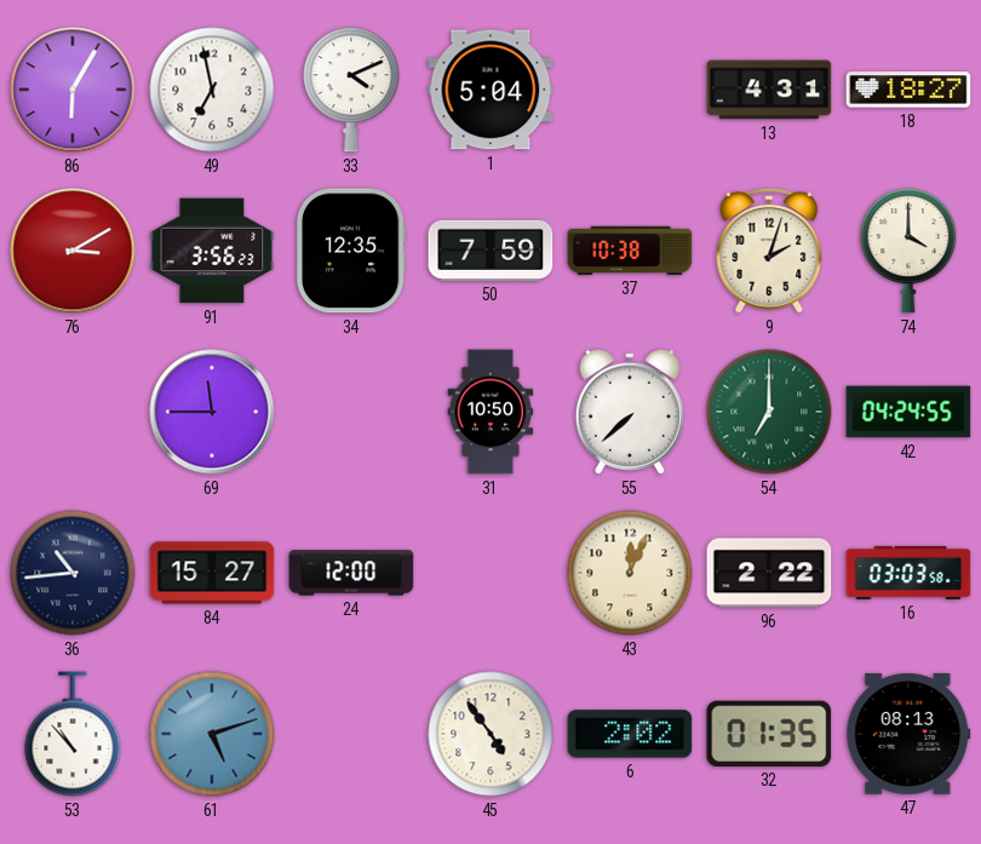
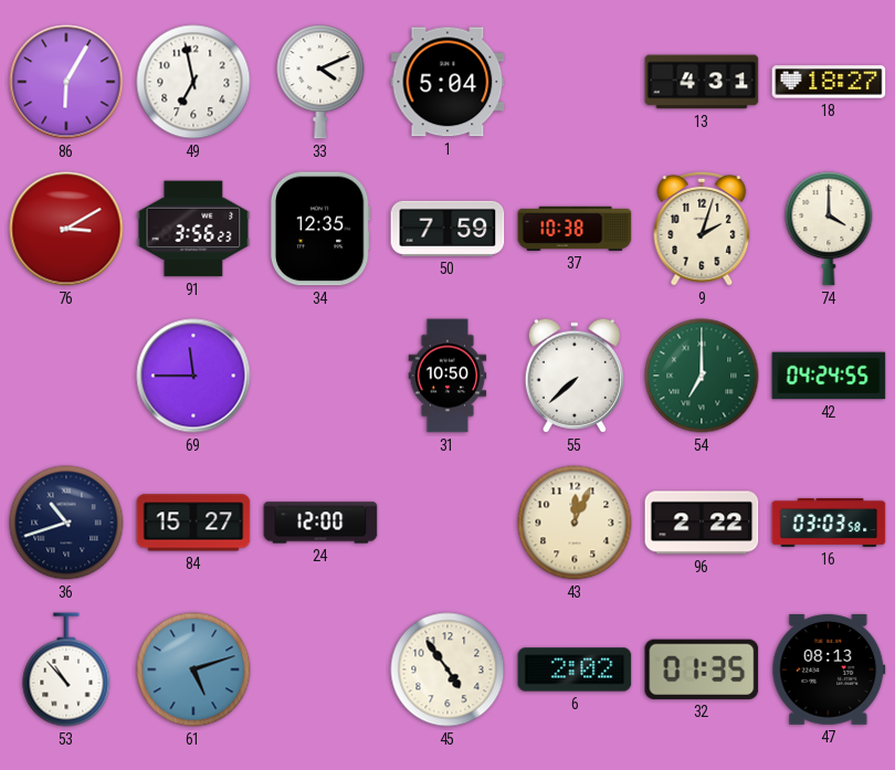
36: 10:44 -> 10:42
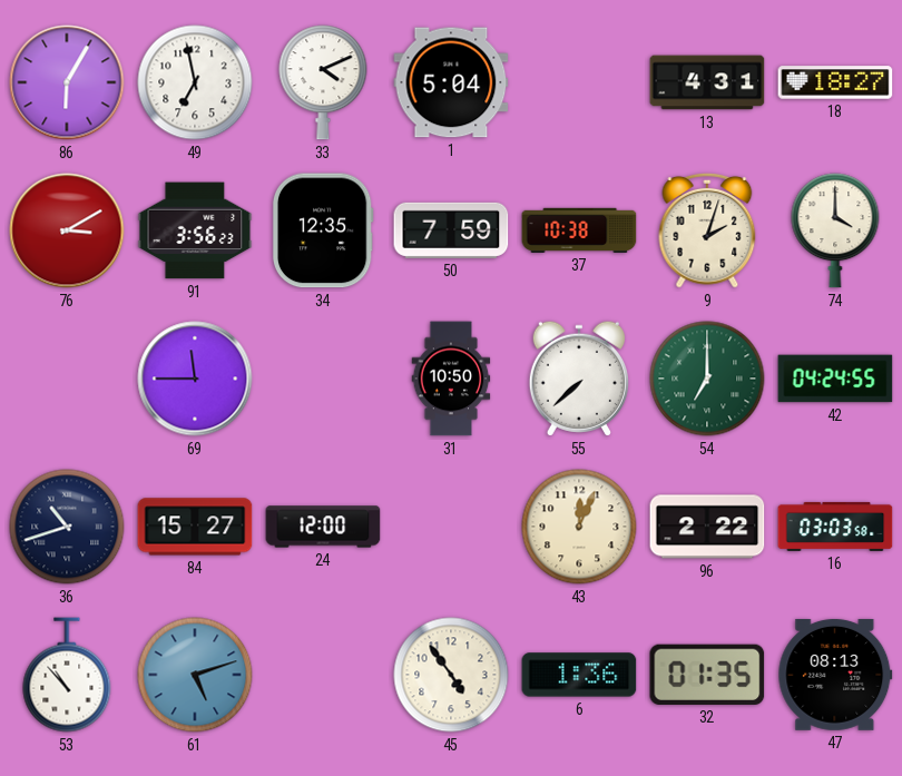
6: 2:02 -> 1:36
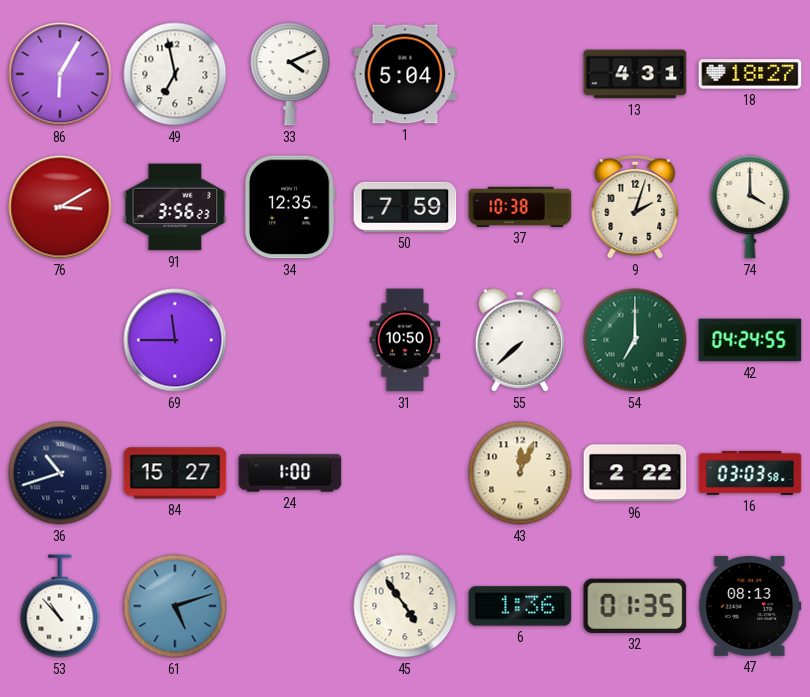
24: 12:00 -> 1:00
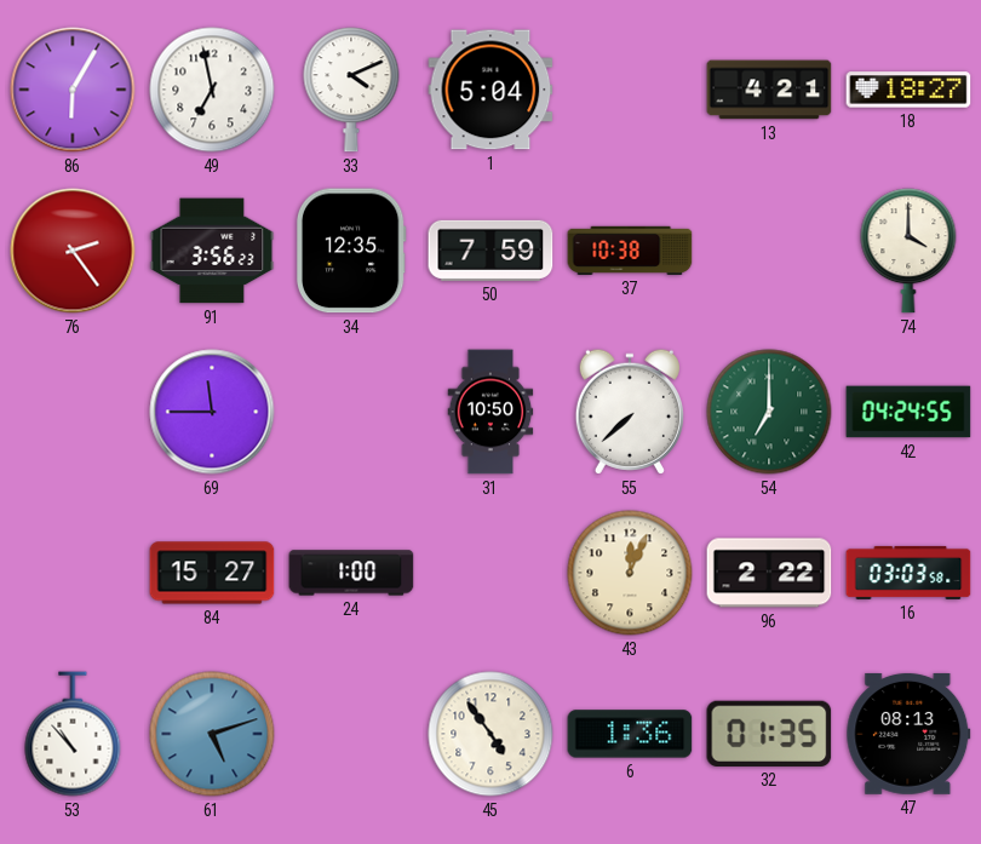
13: 4:31 -> 4:21
76: 3:10 -> 2:24
9: 2:03 -> none
36: 10:42 -> none
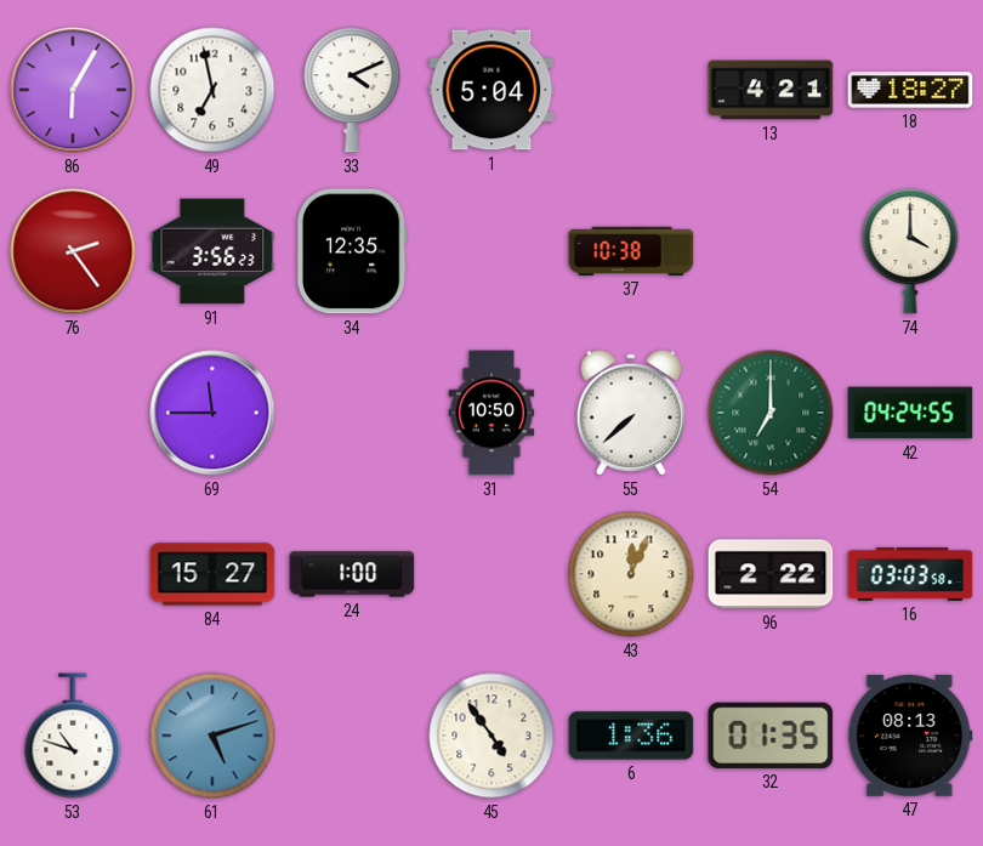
50: 7:59 -> none
53: 10:53 -> 10:48
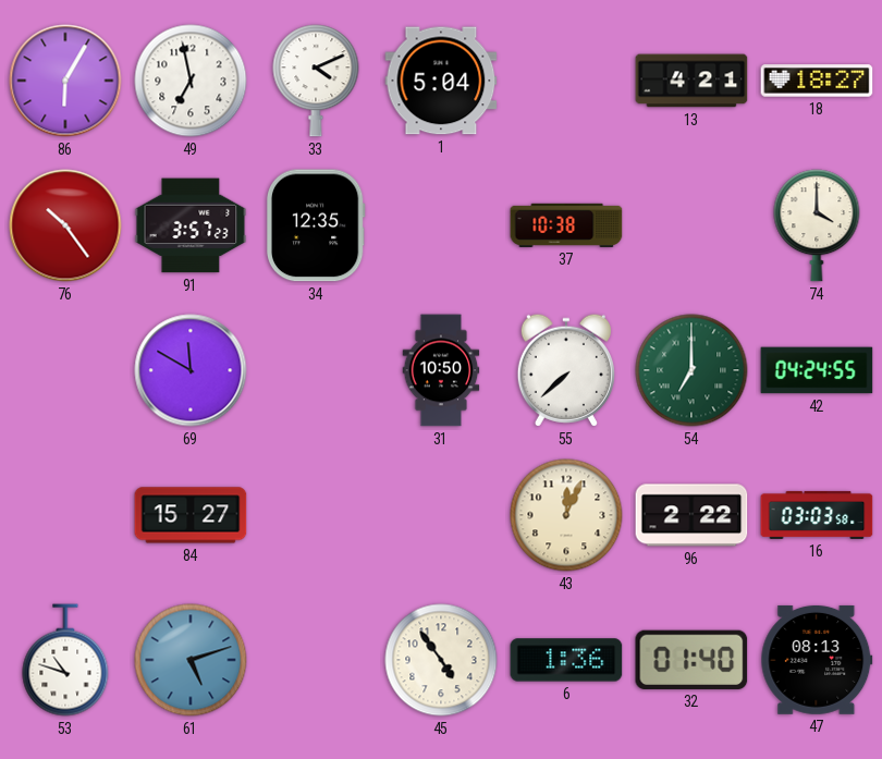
76: 2:24 -> 10:24
91: 3:56 -> 3:57
69: 11:45 -> 11:50
24: 1:00 -> none
32: 01:35 -> 01:40
